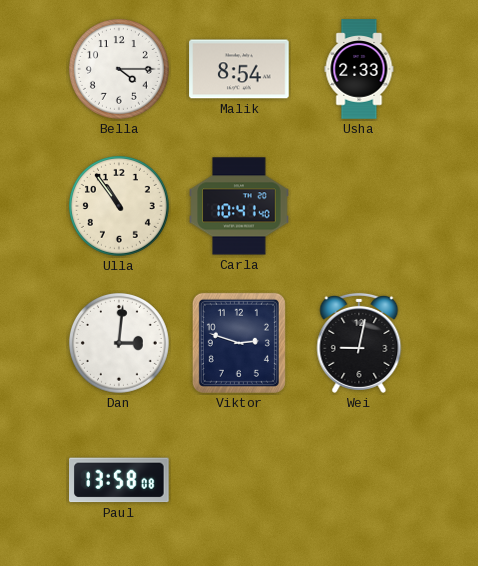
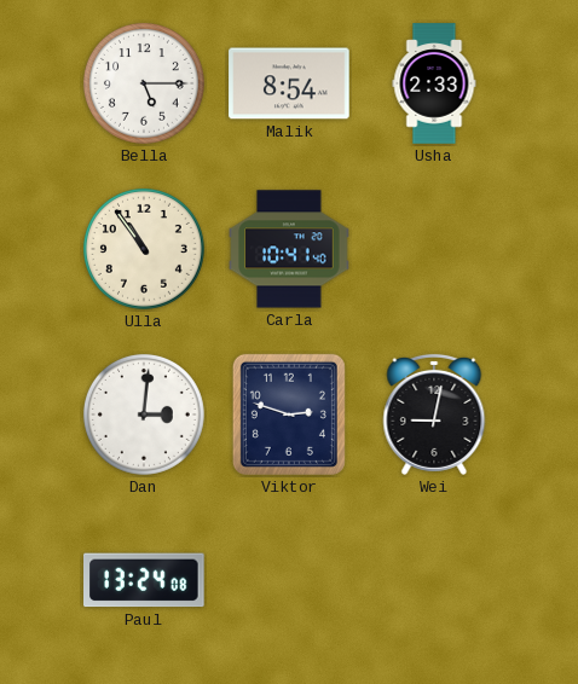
Bella: 4:15 -> 5:15
Paul: 13:58 -> 13:24
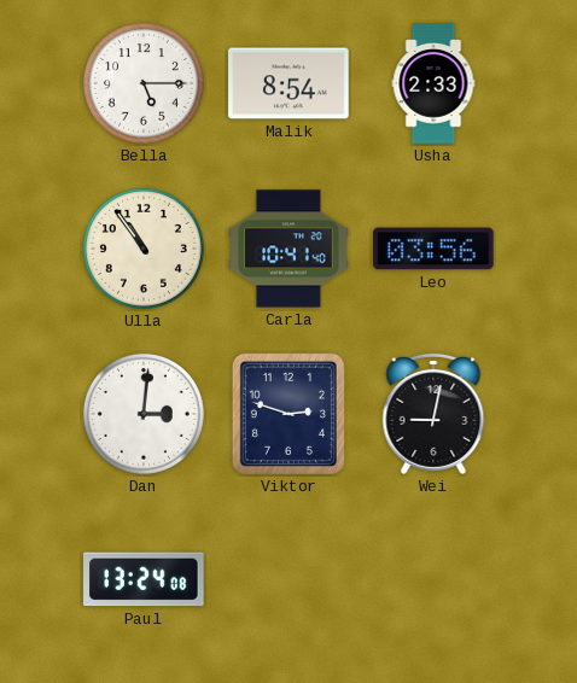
Leo: none -> 03:56
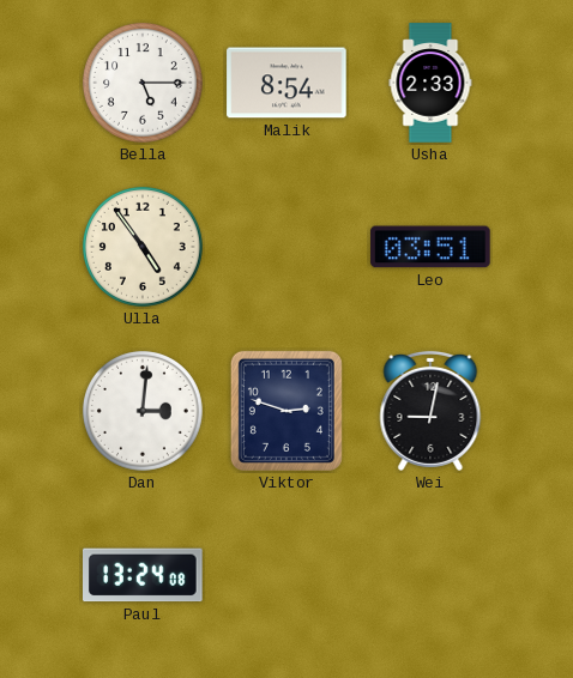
Ulla: 10:54 -> 4:54
Carla: 10:41 -> none
Leo: 03:56 -> 03:51
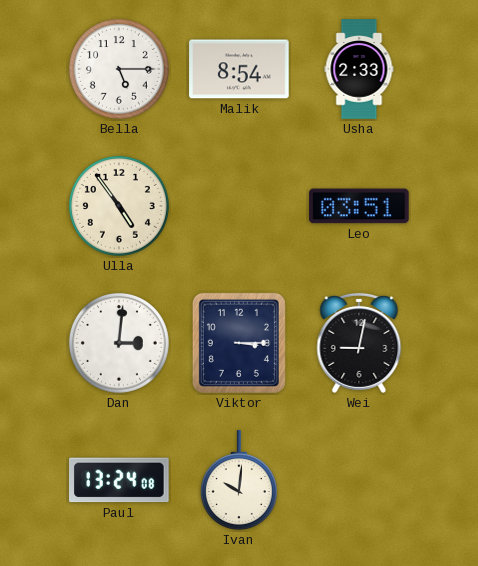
Viktor: 2:48 -> 3:15
Ivan: none -> 10:01
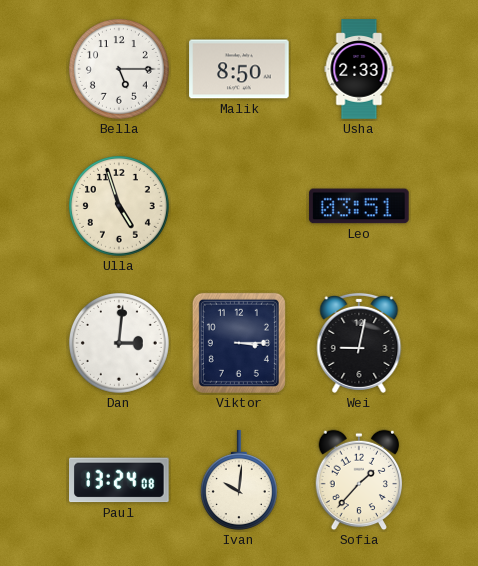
Malik: 8:54 -> 8:50
Ulla: 4:54 -> 4:57
Sofia: none -> 1:37
